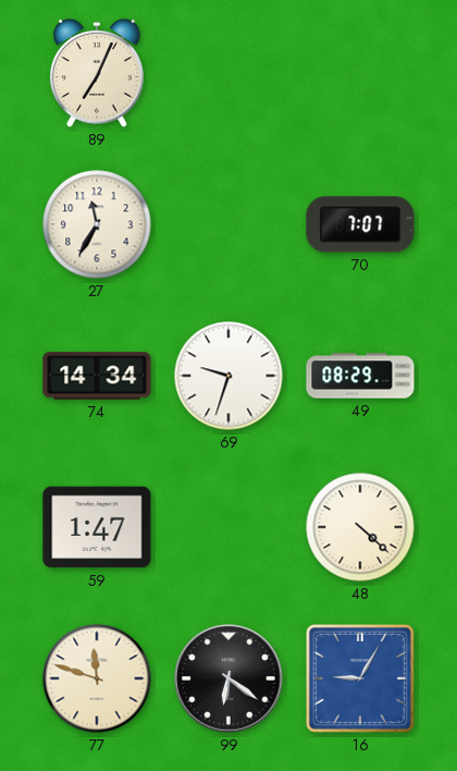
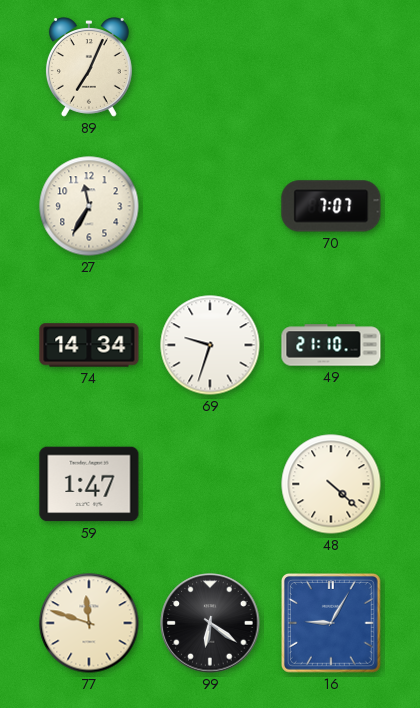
49: 08:29 -> 21:10
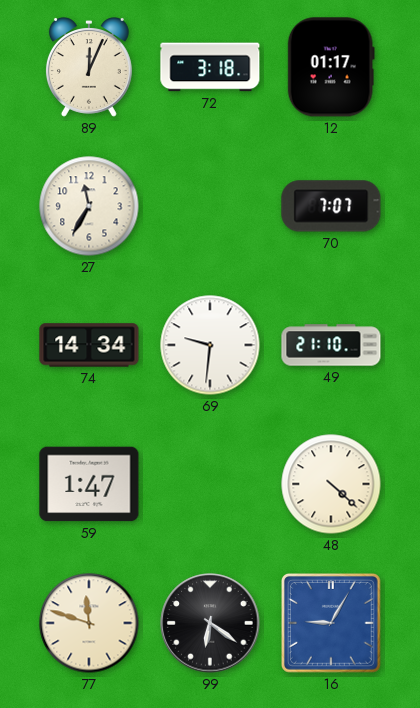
89: 7:04 -> 12:04
72: none -> 3:18
12: none -> 01:17
69: 9:33 -> 9:31
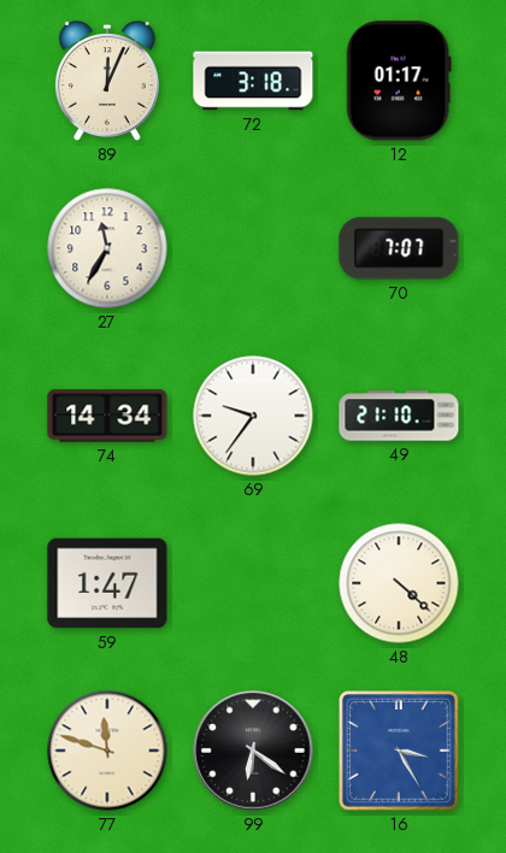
69: 9:31 -> 9:36
16: 9:05 -> 3:25
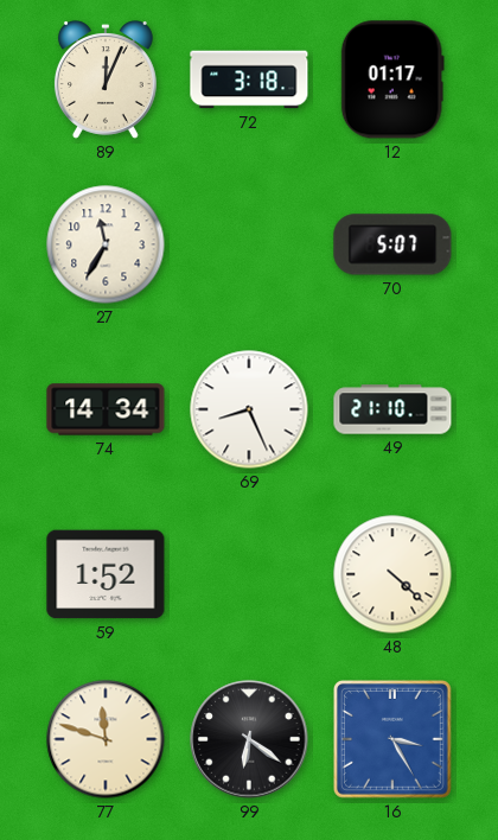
70: 7:07 -> 5:07
69: 9:36 -> 8:26
59: 1:47 -> 1:52
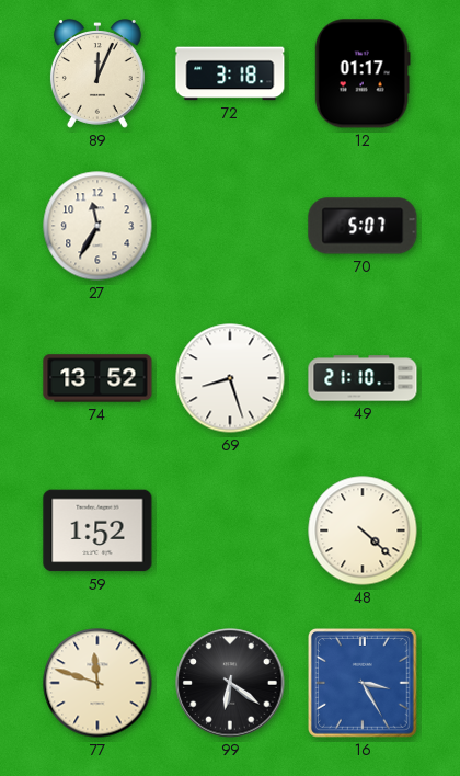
74: 14:34 -> 13:52
69: 8:26 -> 8:27
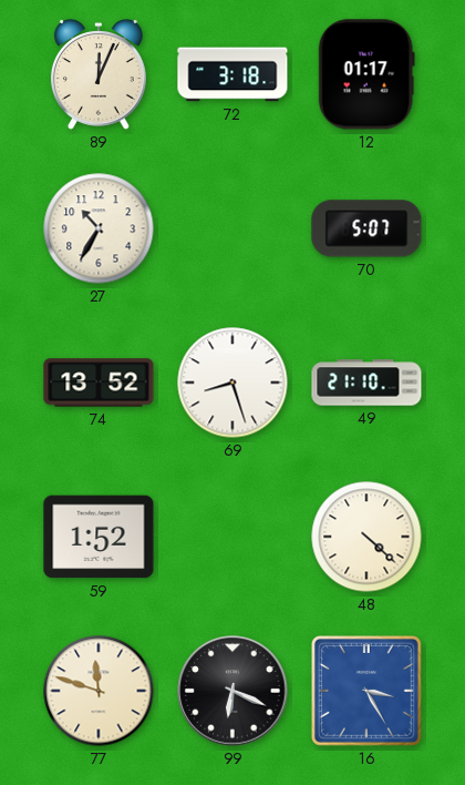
27: 11:35 -> 10:35
99: 6:21 -> 6:19
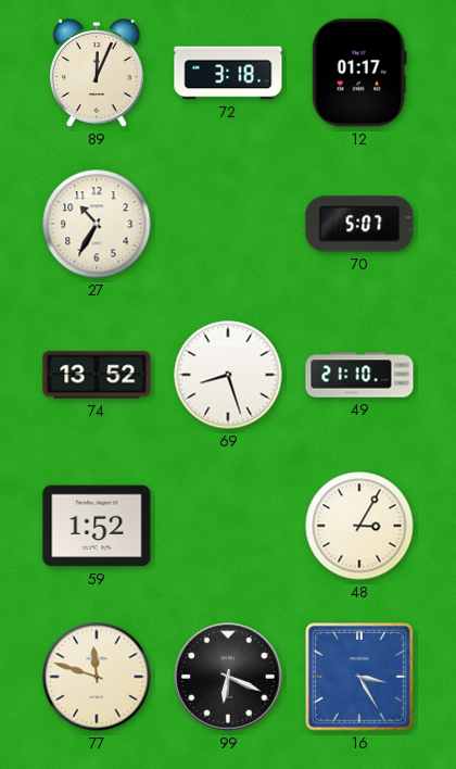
48: 4:22 -> 3:05
